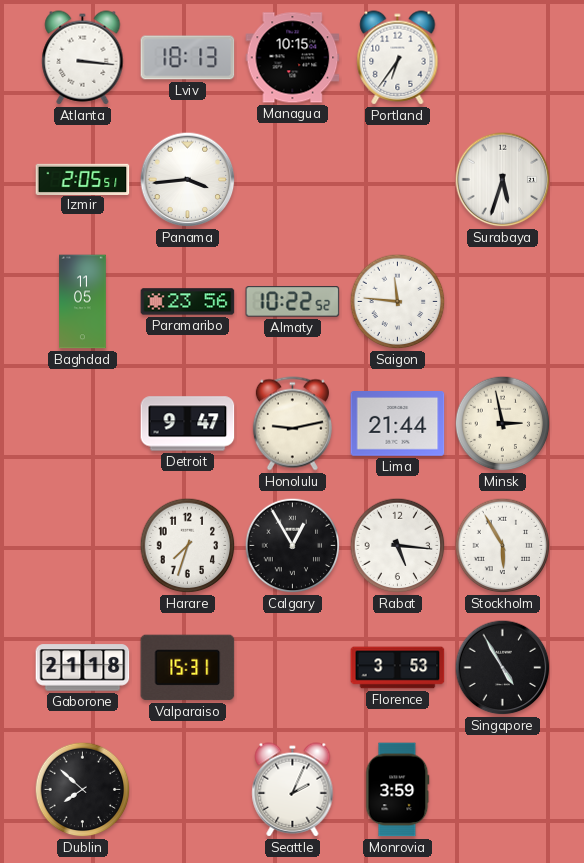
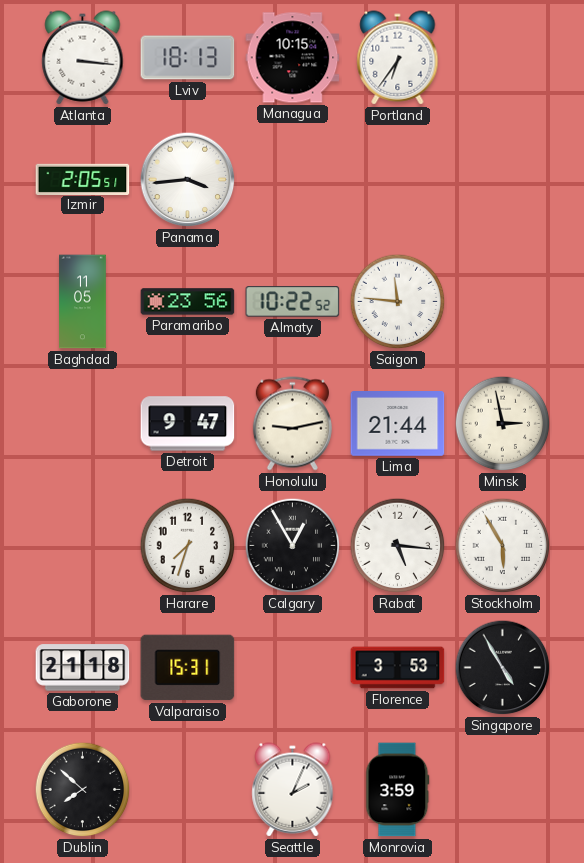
Surabaya: 5:33 -> none
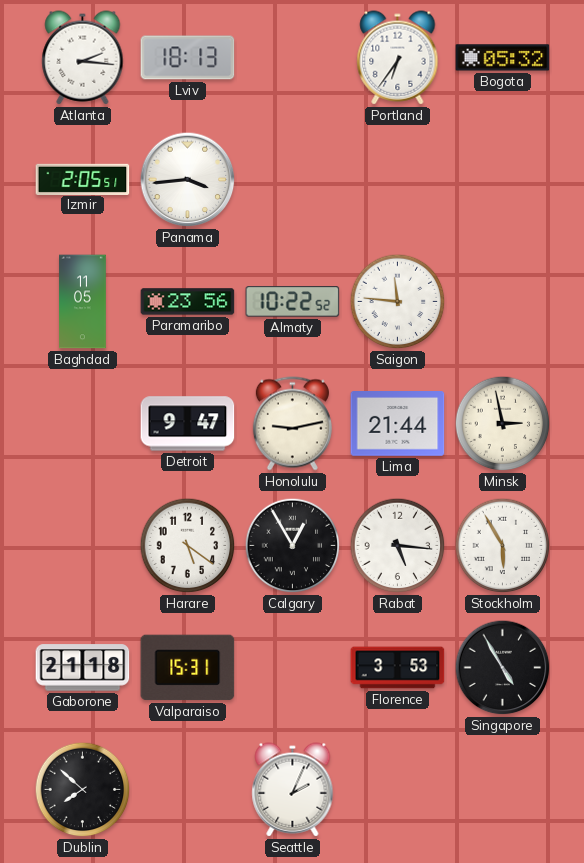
Atlanta: 3:16 -> 2:16
Managua: 10:15 -> none
Bogota: none -> 05:32
Harare: 7:33 -> 5:21
Monrovia: 3:59 -> none
